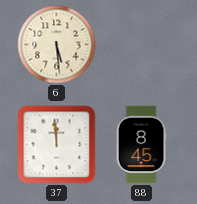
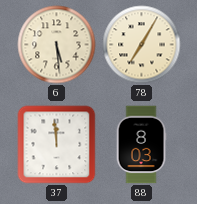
78: none -> 7:05
88: 8:45 -> 8:03
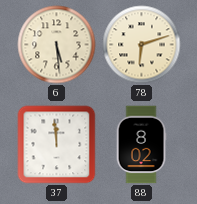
78: 7:05 -> 6:12
88: 8:03 -> 8:02
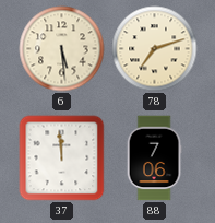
78: 6:12 -> 7:12
88: 8:02 -> 7:06
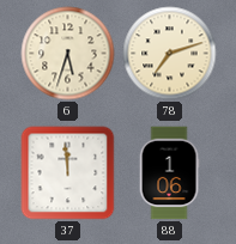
6: 5:29 -> 5:33
88: 7:06 -> 1:06
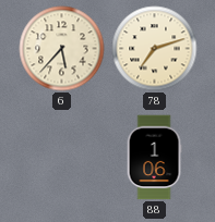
6: 5:33 -> 5:37
37: 11:59 -> none
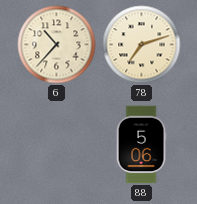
6: 5:37 -> 10:37
88: 1:06 -> 5:06
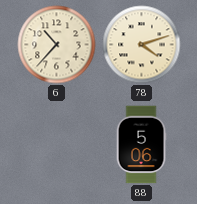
78: 7:12 -> 4:12
